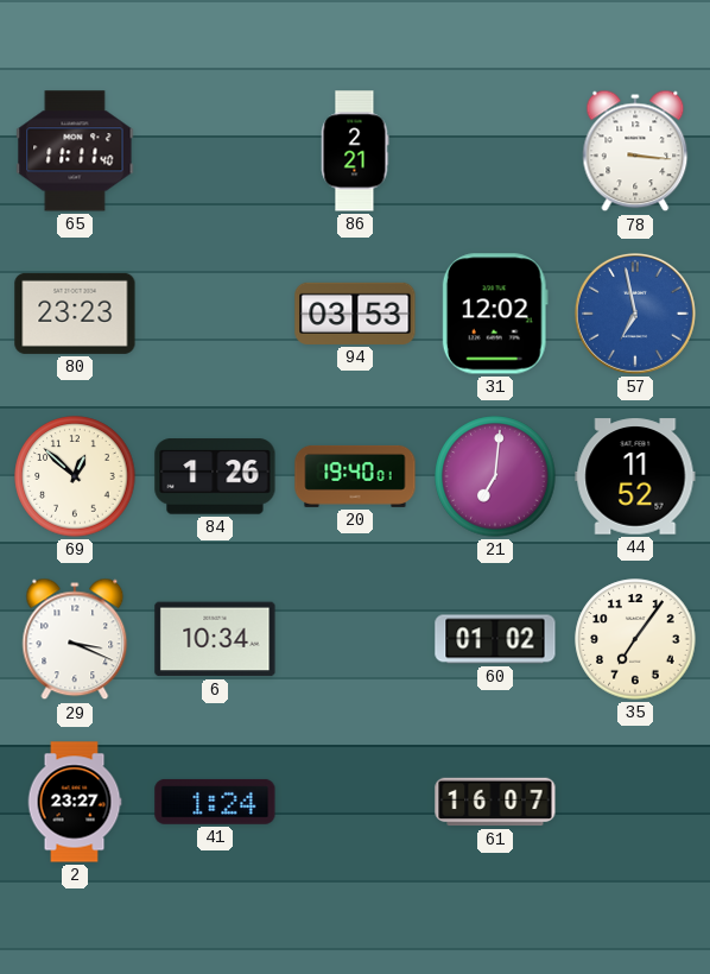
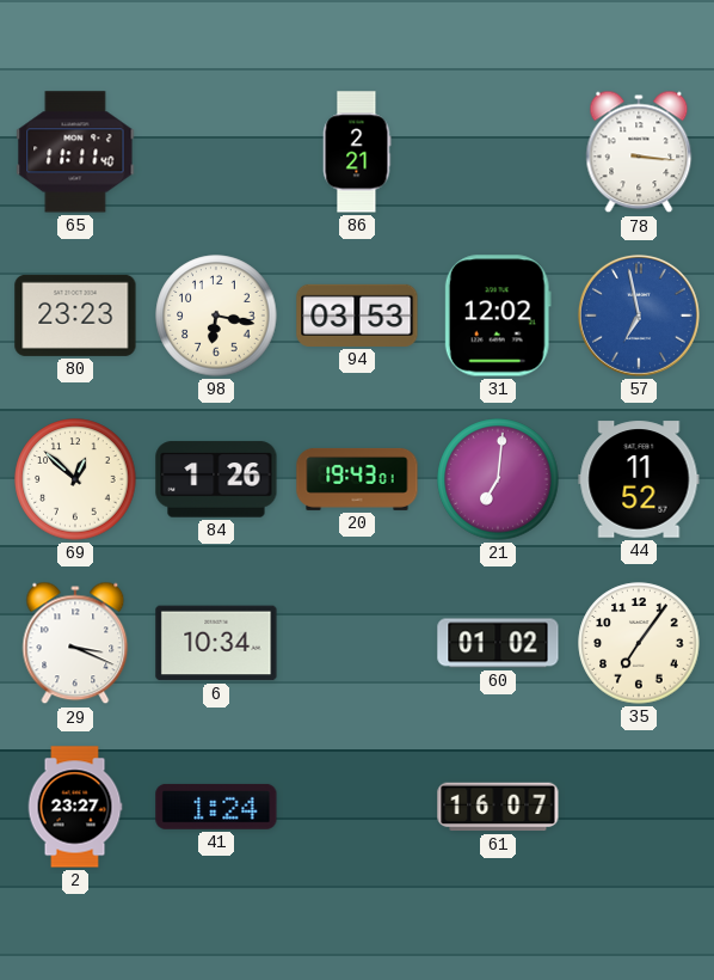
98: none -> 6:17
20: 19:40 -> 19:43
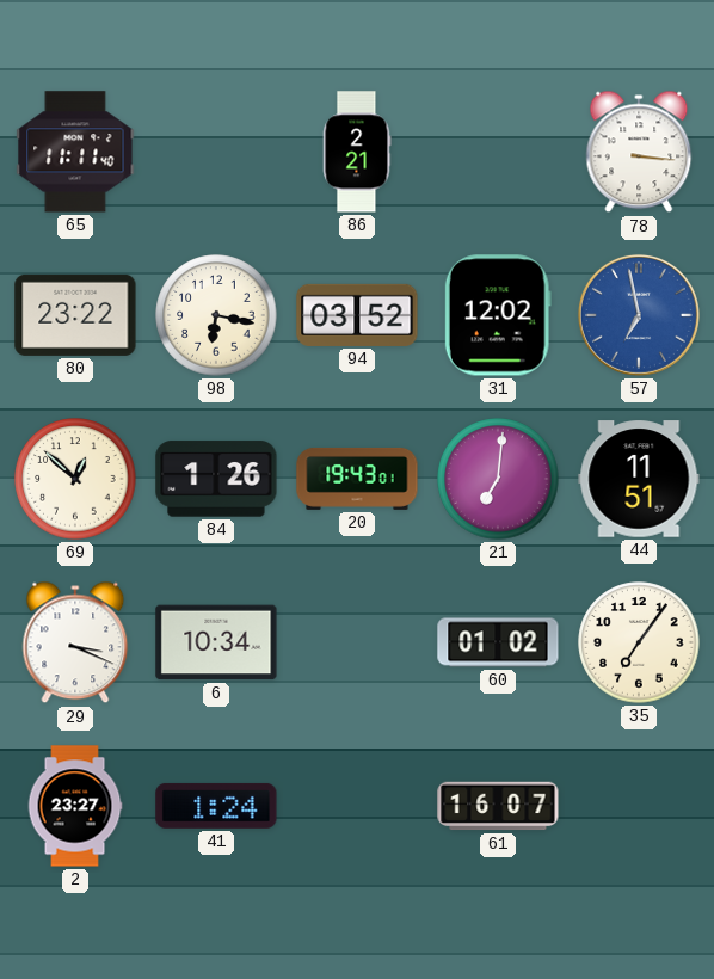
80: 23:23 -> 23:22
94: 03:53 -> 03:52
44: 11:52 -> 11:51
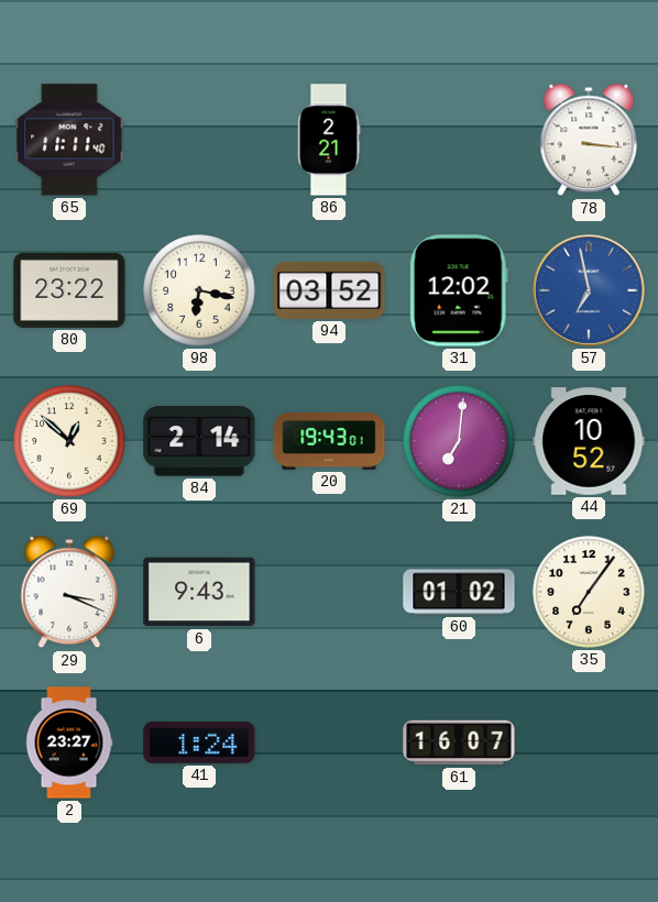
84: 1:26 -> 2:14
44: 11:51 -> 10:52
6: 10:34 -> 9:43
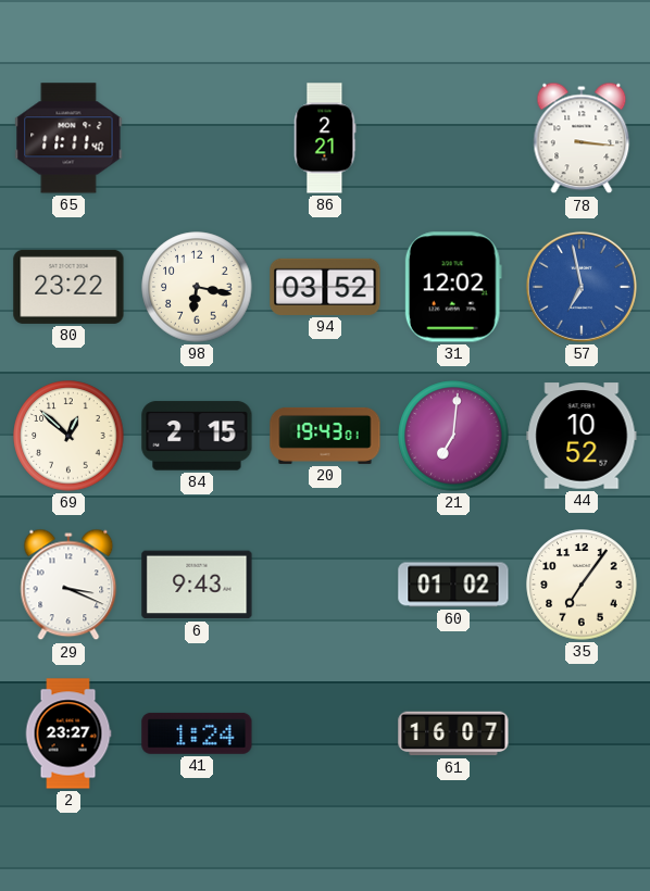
84: 2:14 -> 2:15
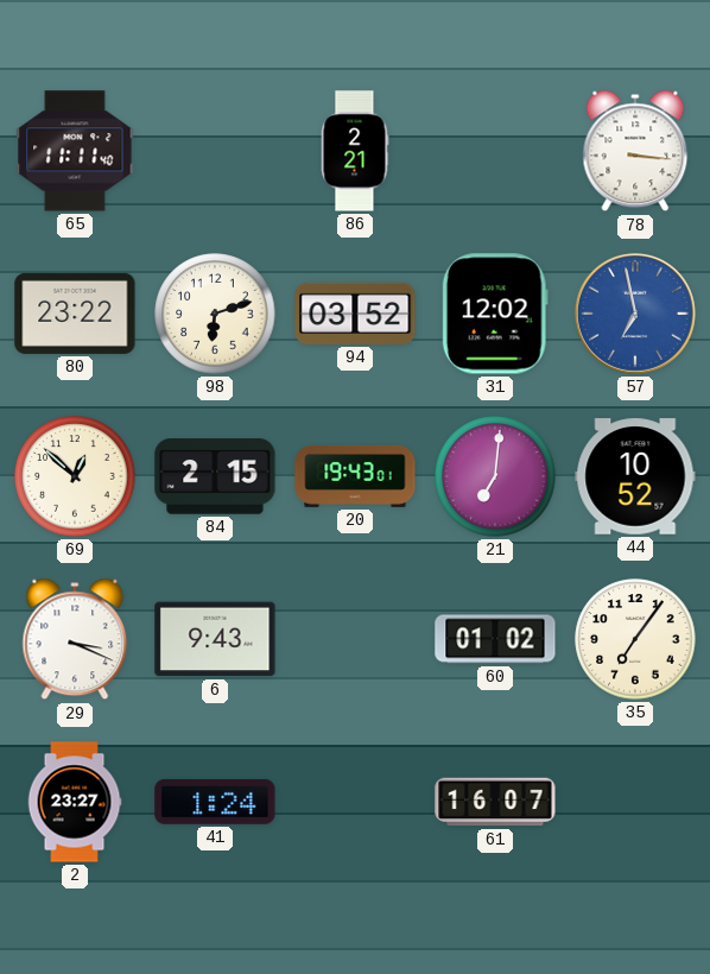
98: 6:17 -> 6:12
